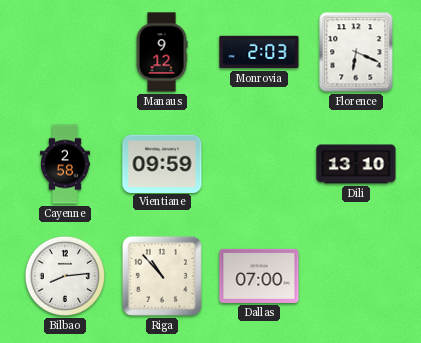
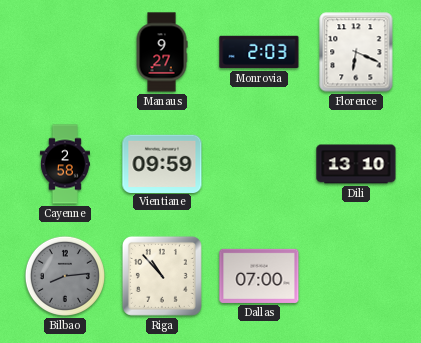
Manaus: 9:12 -> 9:27
Bilbao dial: white -> grey
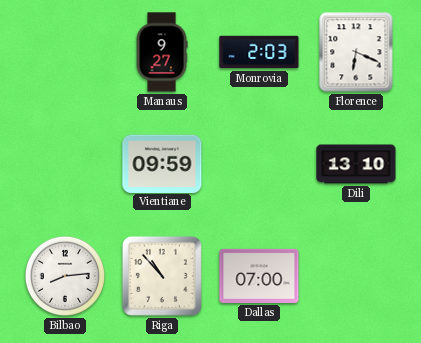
Cayenne: 2:58 -> none
Bilbao dial: grey -> white
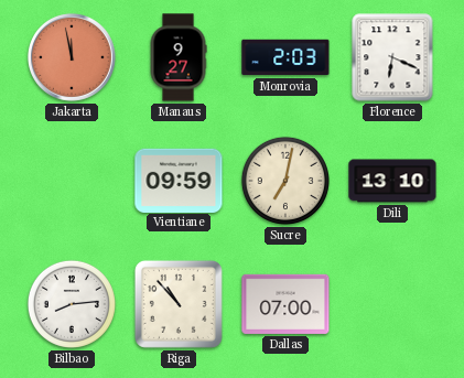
Jakarta: none -> 11:58
Sucre: none -> 7:02
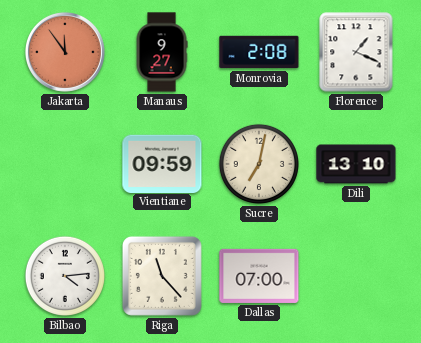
Jakarta: 11:58 -> 11:54
Monrovia: 2:03 -> 2:08
Florence: 6:19 -> 1:19
Bilbao: 8:14 -> 4:14
Riga: 10:53 -> 11:23
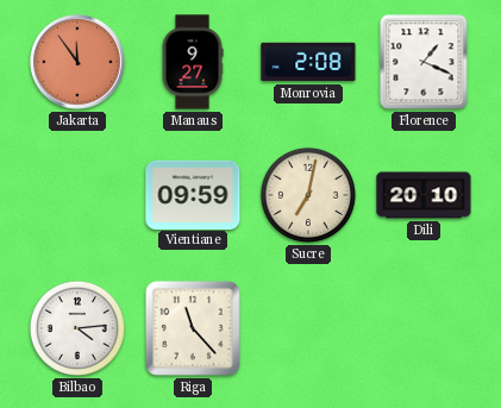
Dili: 13:10 -> 20:10
Dallas: 07:00 -> none
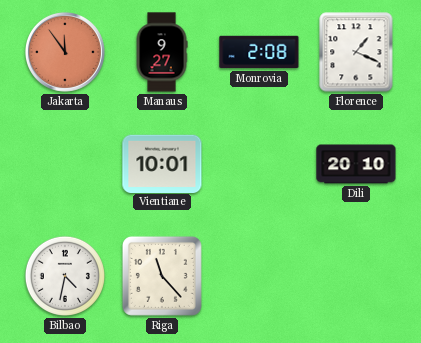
Vientiane: 09:59 -> 10:01
Sucre: 7:02 -> none
Bilbao: 4:14 -> 4:32
